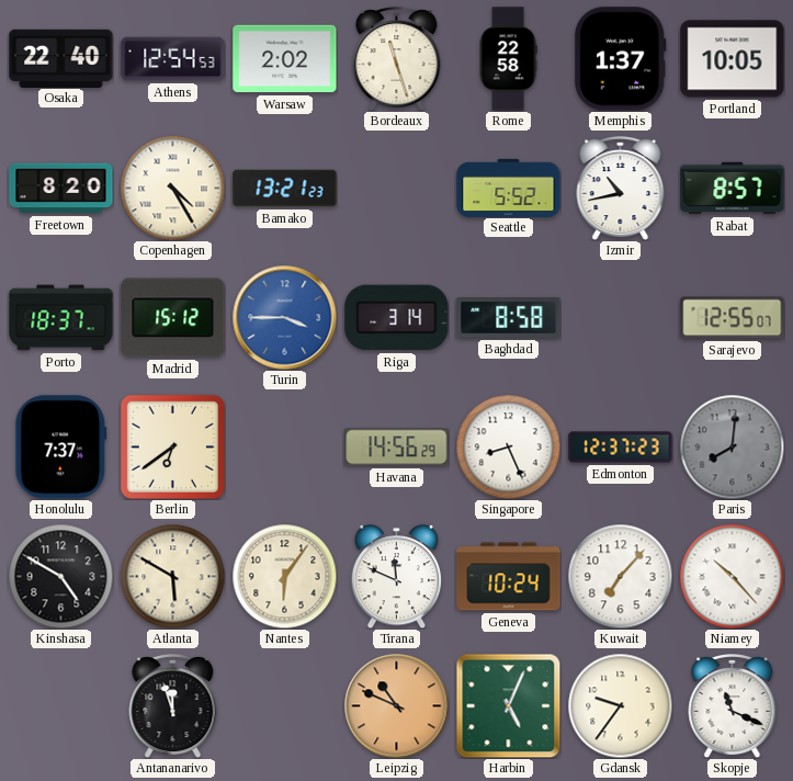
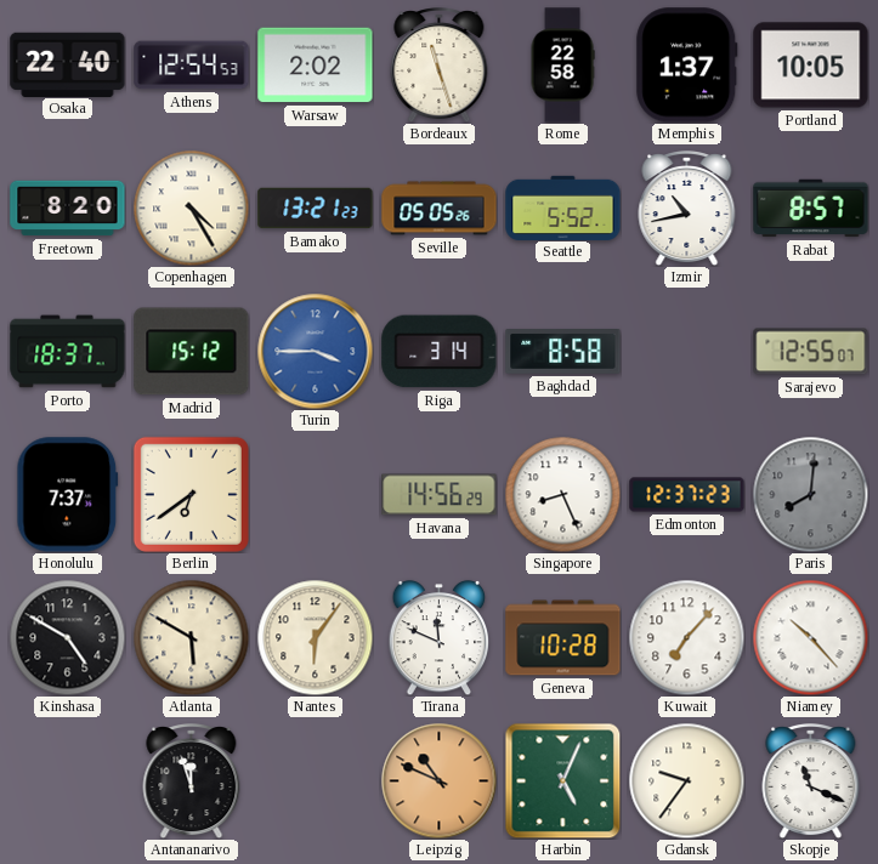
Seville: none -> 05:05
Geneva: 10:24 -> 10:28
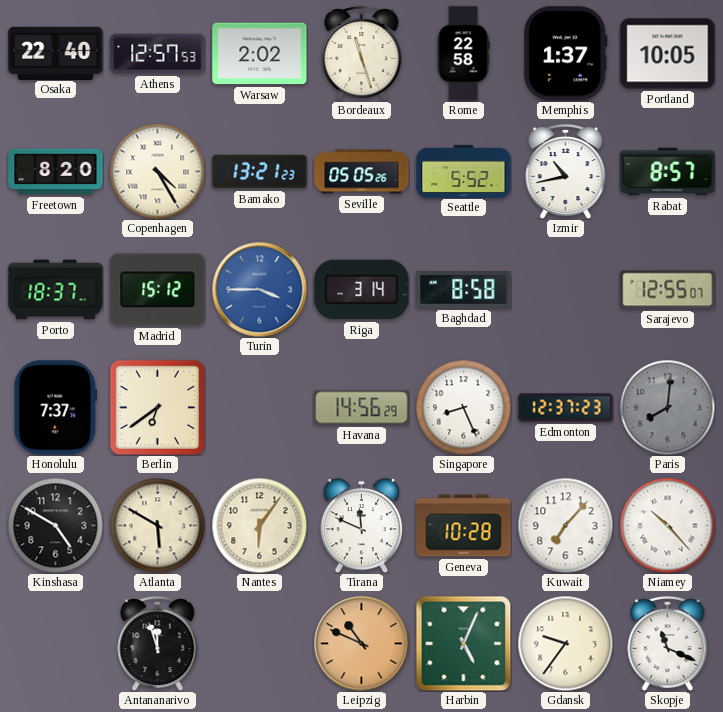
Athens: 12:54 -> 12:57
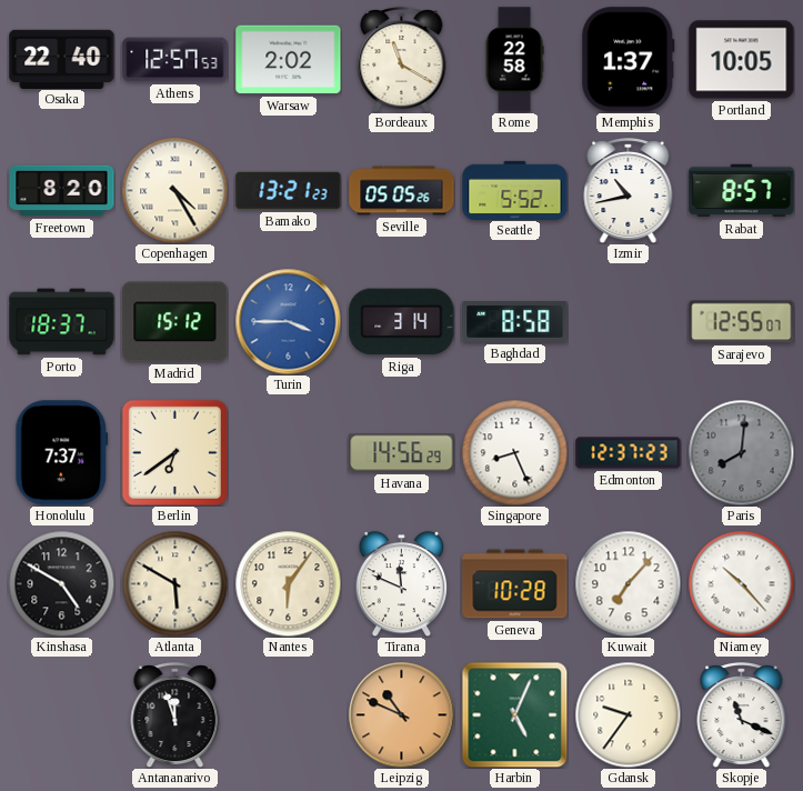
Bordeaux: 11:27 -> 11:20
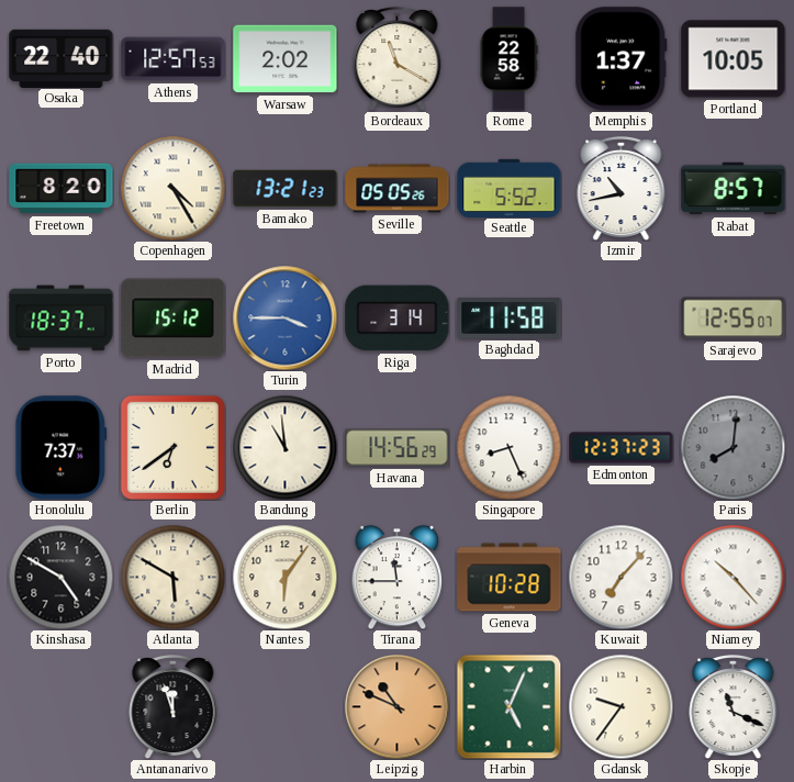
Baghdad: 8:58 -> 11:58
Bandung: none -> 10:59
Tirana: 11:49 -> 11:45
